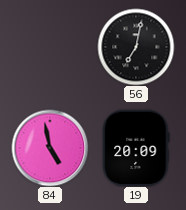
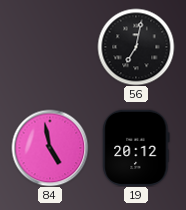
19: 20:09 -> 20:12
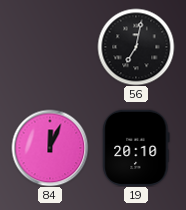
84: 4:58 -> 12:04
19: 20:12 -> 20:10
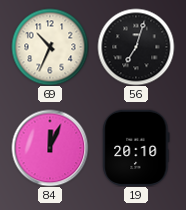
69: none -> 10:34
56: 7:02 -> 7:03
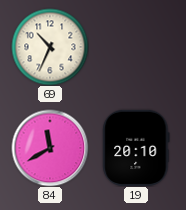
56: 7:03 -> none
84: 12:04 -> 11:40
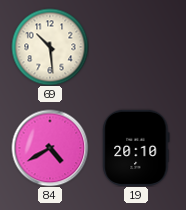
69: 10:34 -> 10:29
84: 11:40 -> 4:40
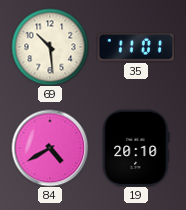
35: none -> 11:01
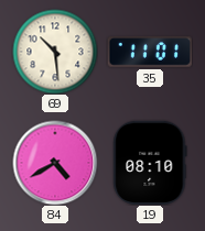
19: 20:10 -> 08:10
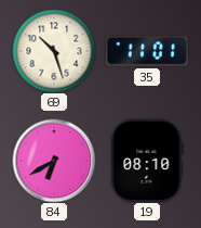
69: 10:29 -> 10:27
84: 4:40 -> 6:40
